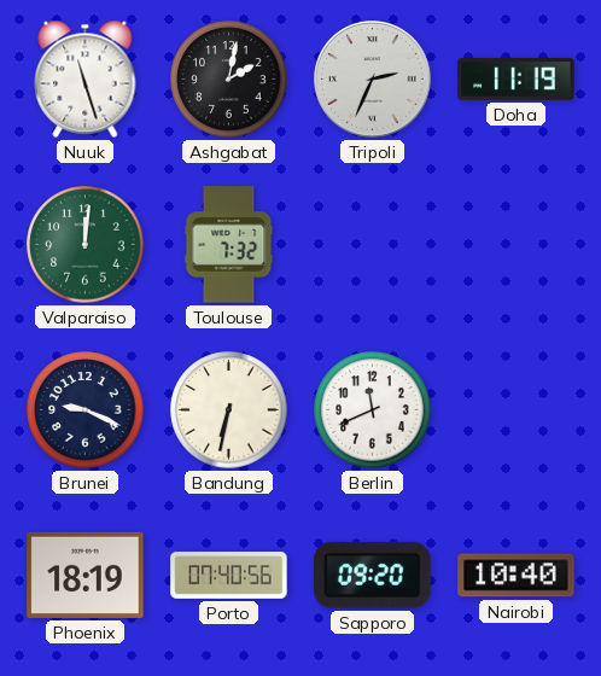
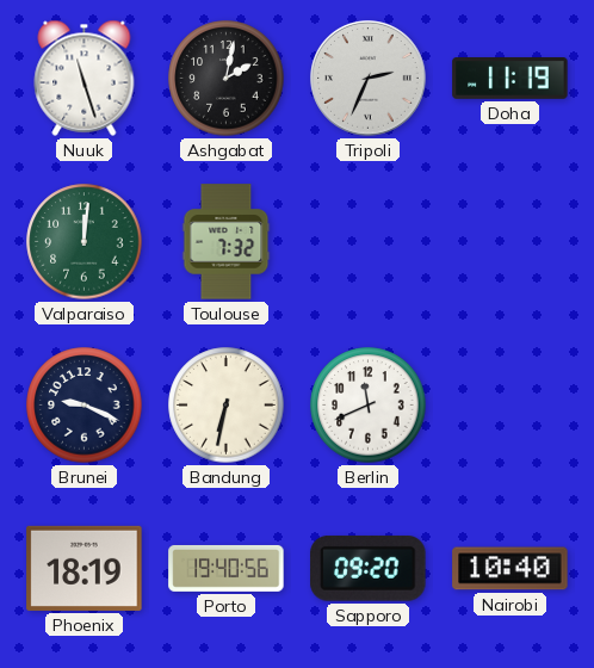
Porto: 07:40 -> 19:40
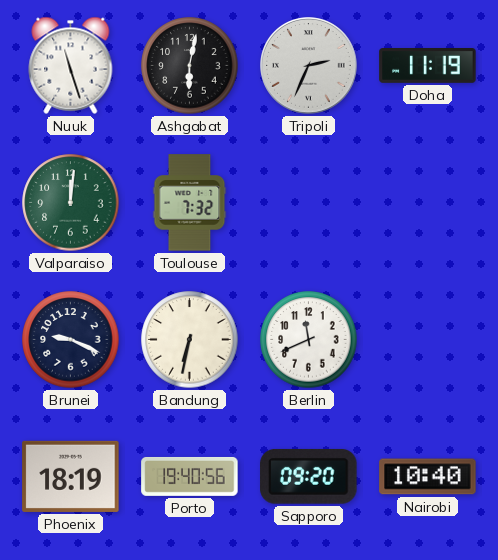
Ashgabat: 2:02 -> 6:02
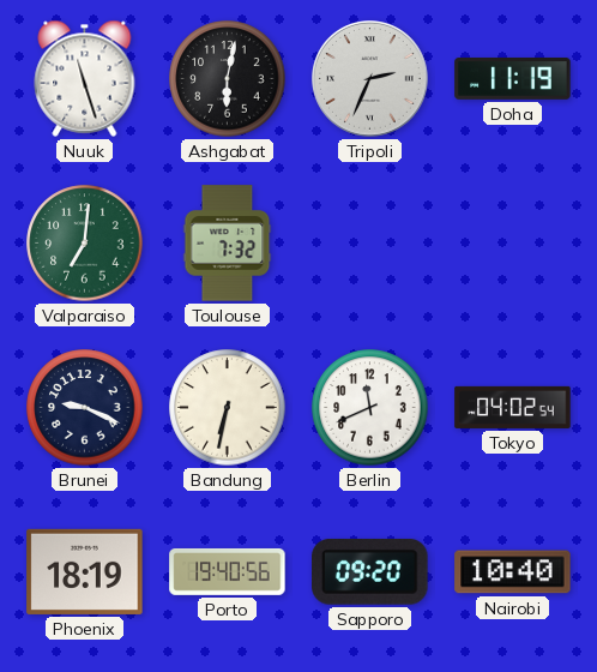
Valparaiso: 12:01 -> 7:01
Tokyo: none -> 04:02
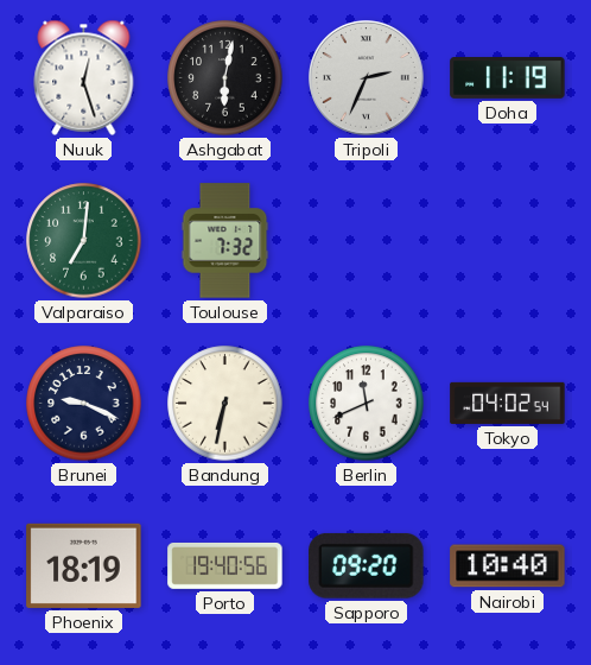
Nuuk: 11:27 -> 12:27
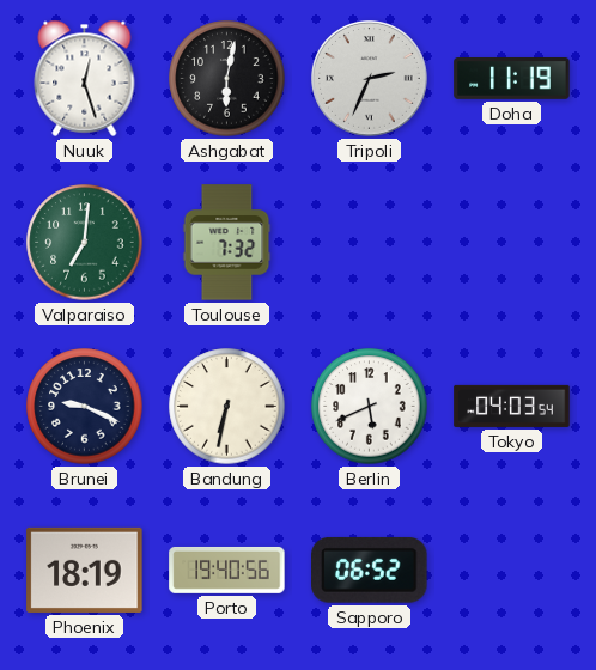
Berlin: 11:41 -> 5:41
Tokyo: 04:02 -> 04:03
Sapporo: 09:20 -> 06:52
Nairobi: 10:40 -> none
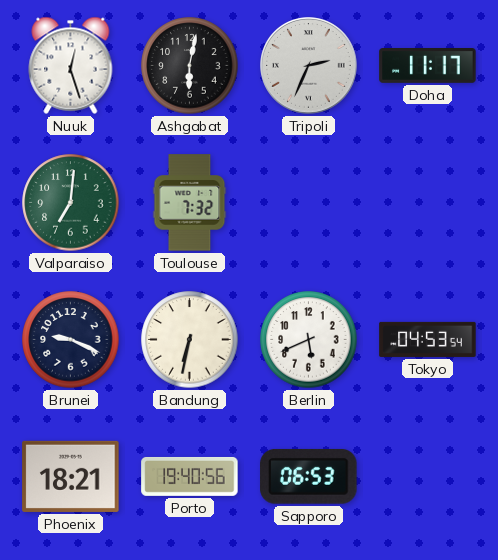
Doha: 11:19 -> 11:17
Tokyo: 04:03 -> 04:53
Phoenix: 18:19 -> 18:21
Sapporo: 06:52 -> 06:53
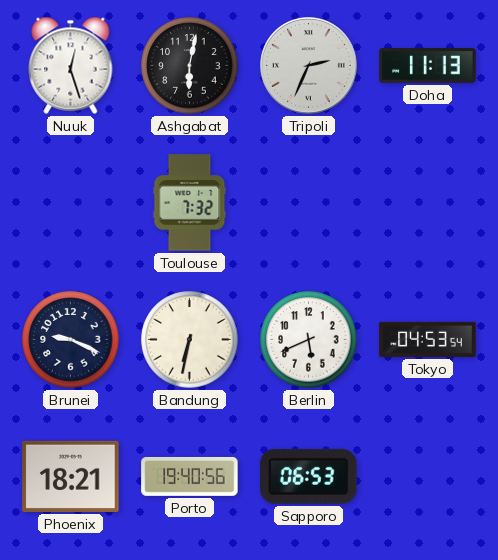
Doha: 11:17 -> 11:13
Valparaiso: 7:01 -> none
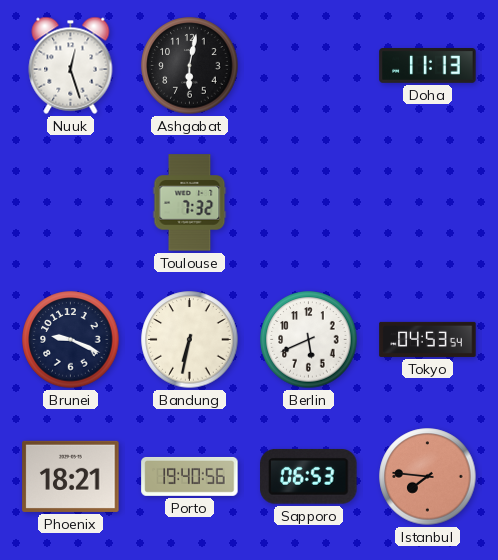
Tripoli: 2:34 -> none
Istanbul: none -> 7:46
